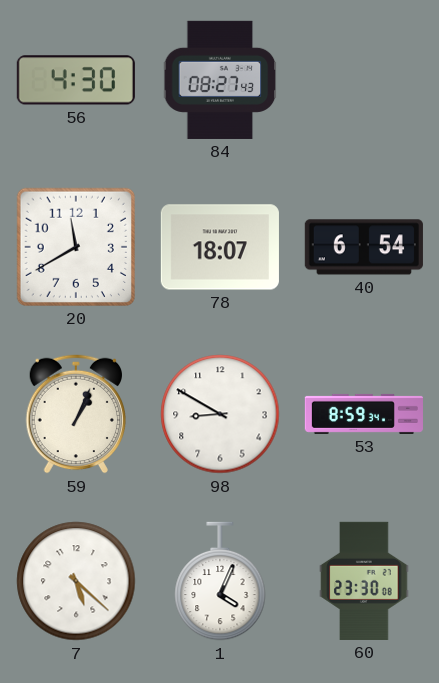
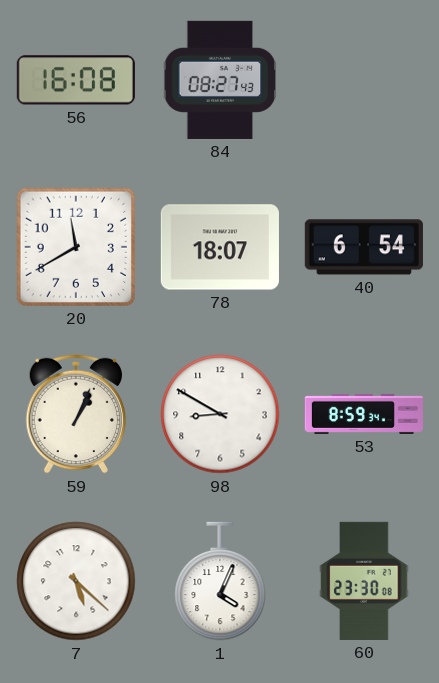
56: 4:30 -> 16:08
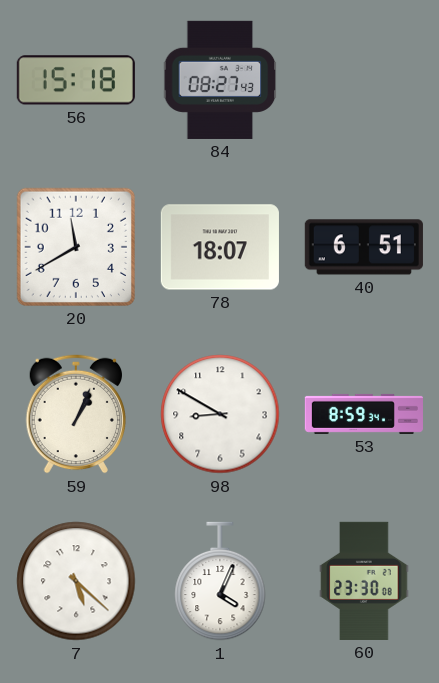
56: 16:08 -> 15:18
40: 6:54 -> 6:51
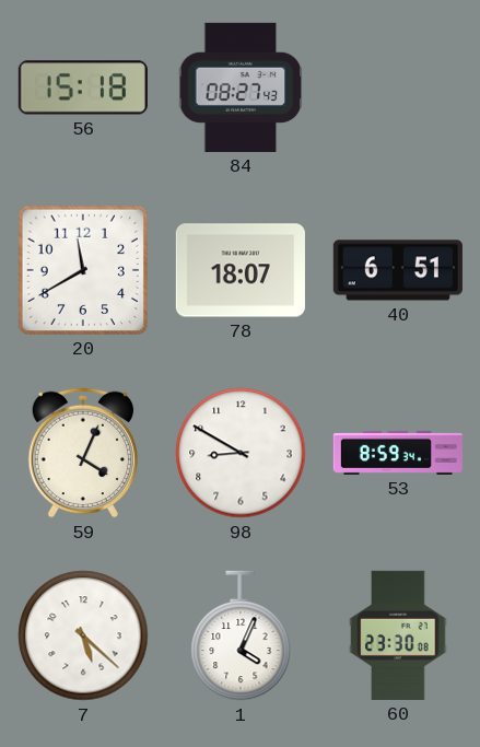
59: 1:04 -> 4:04
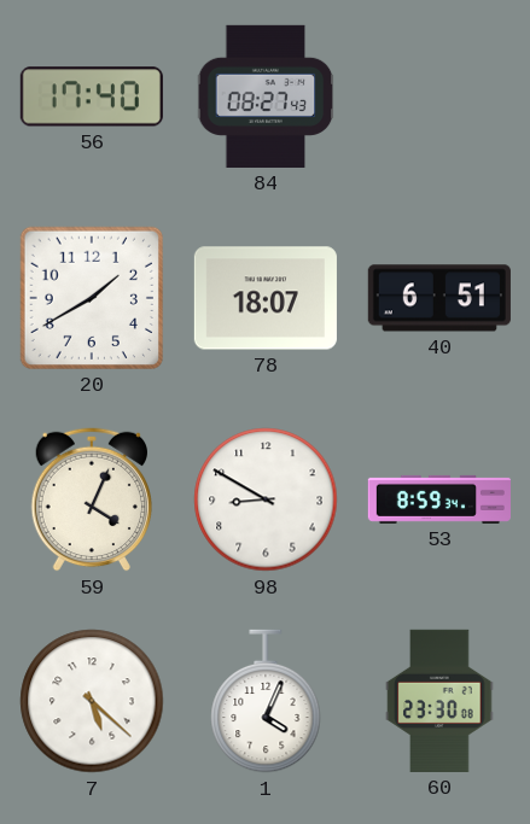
56: 15:18 -> 17:40
20: 11:40 -> 1:40
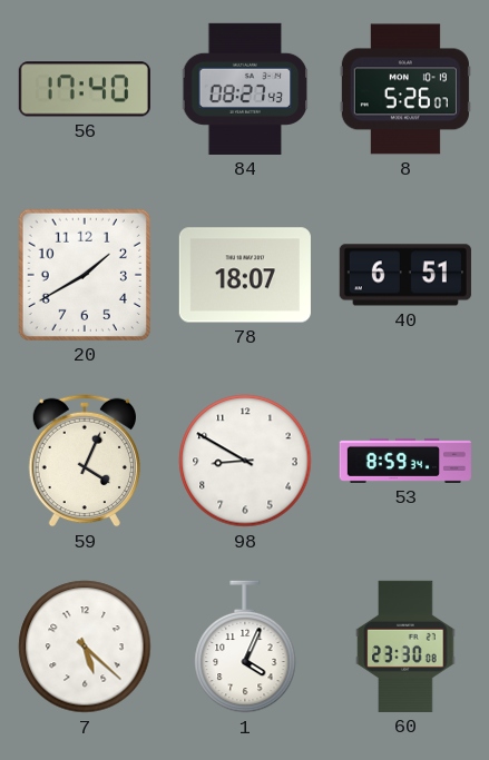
8: none -> 5:26
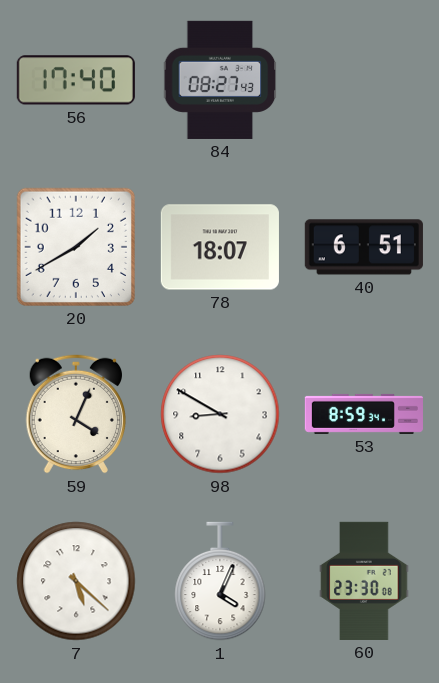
8: 5:26 -> none
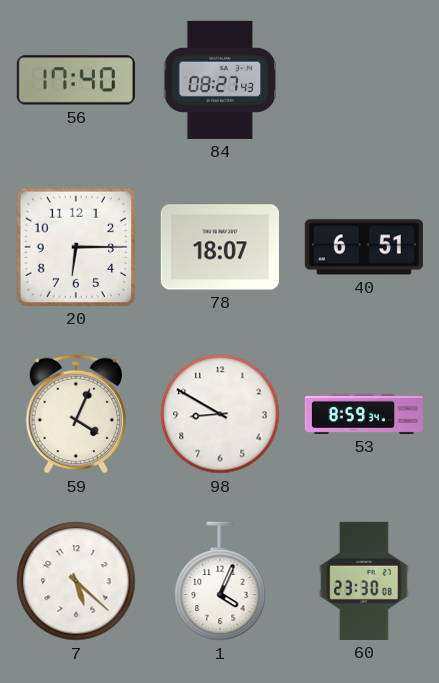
20: 1:40 -> 6:15
